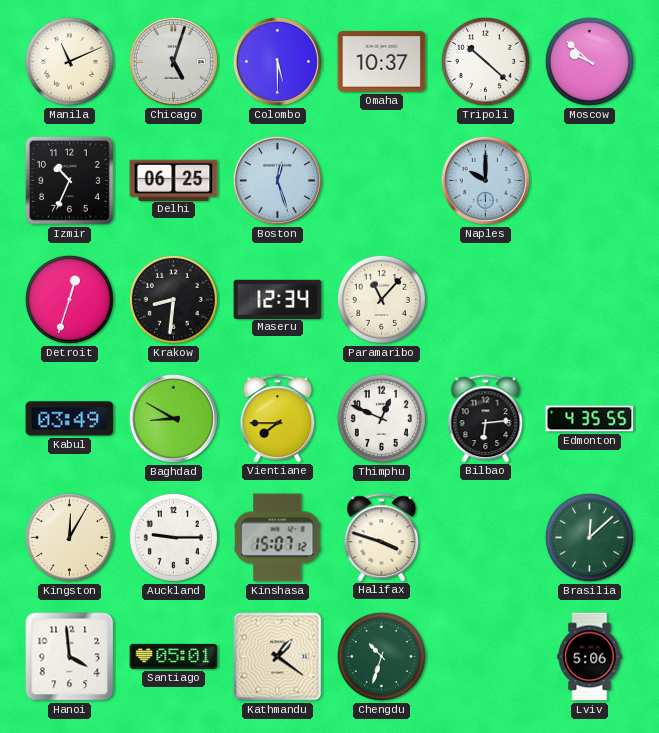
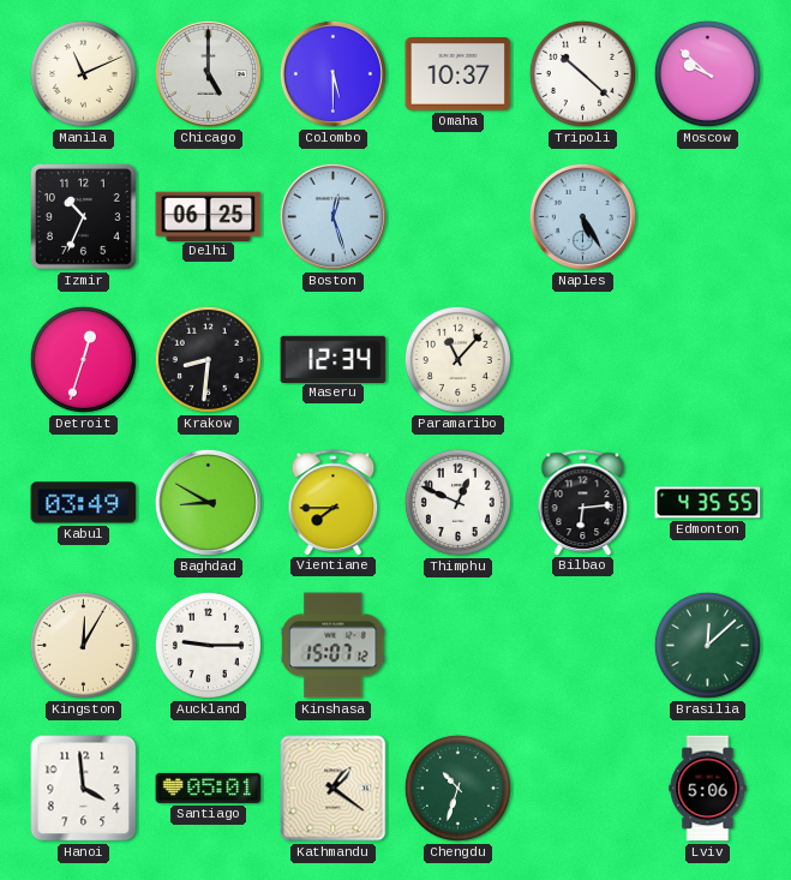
Chicago: 5:03 -> 5:00
Naples: 10:00 -> 5:25
Halifax: 3:48 -> none
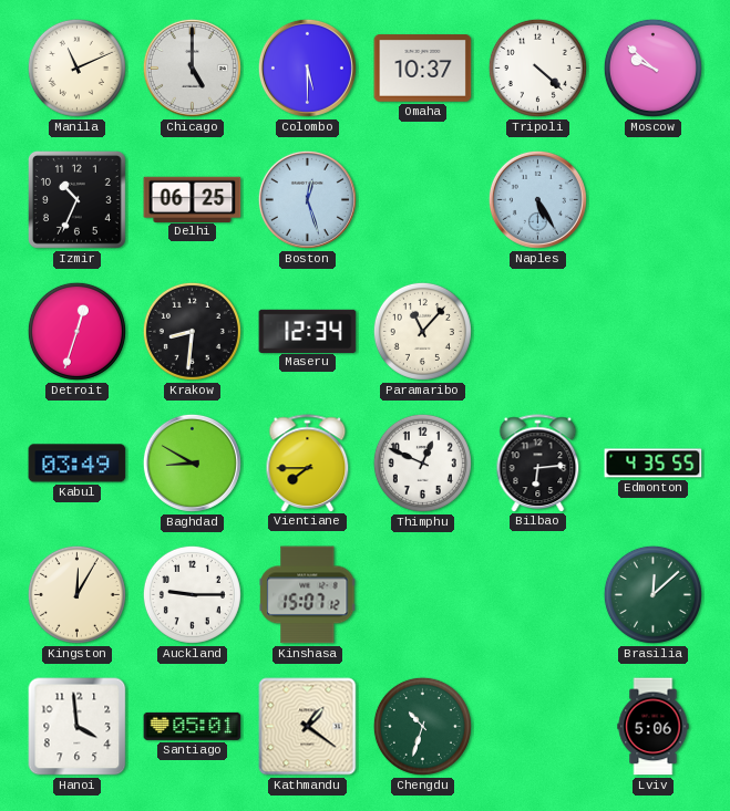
Tripoli: 10:22 -> 4:22
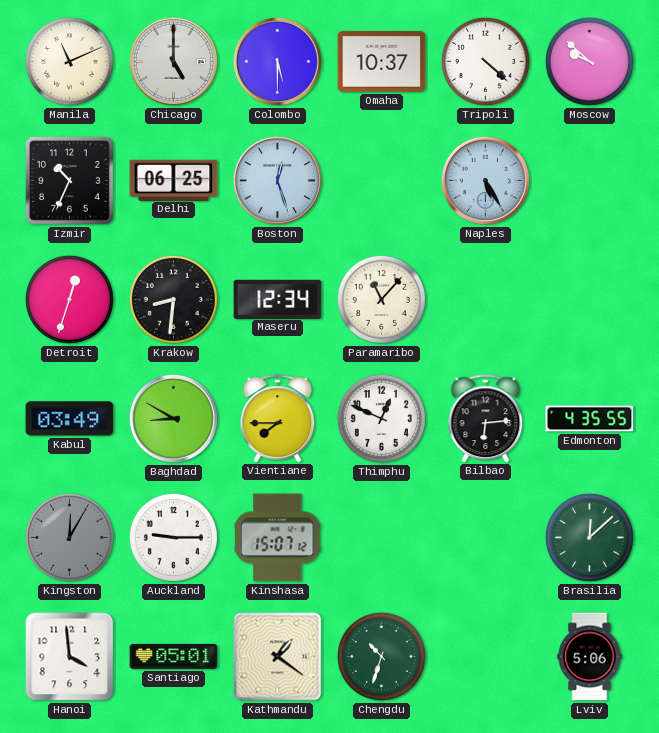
Kingston dial: cream -> grey
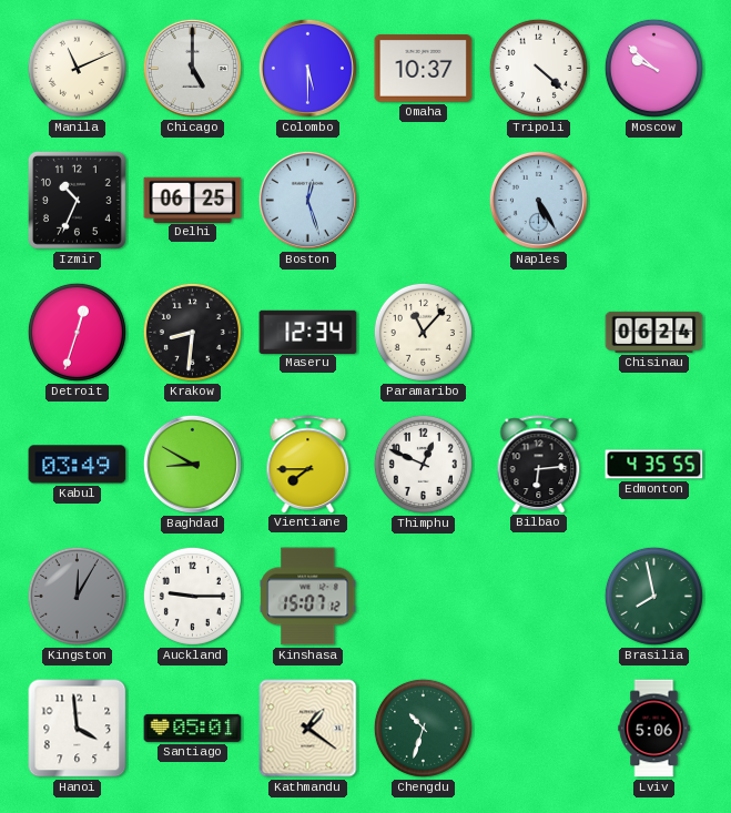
Chisinau: none -> 06:24
Brasilia: 12:08 -> 7:58
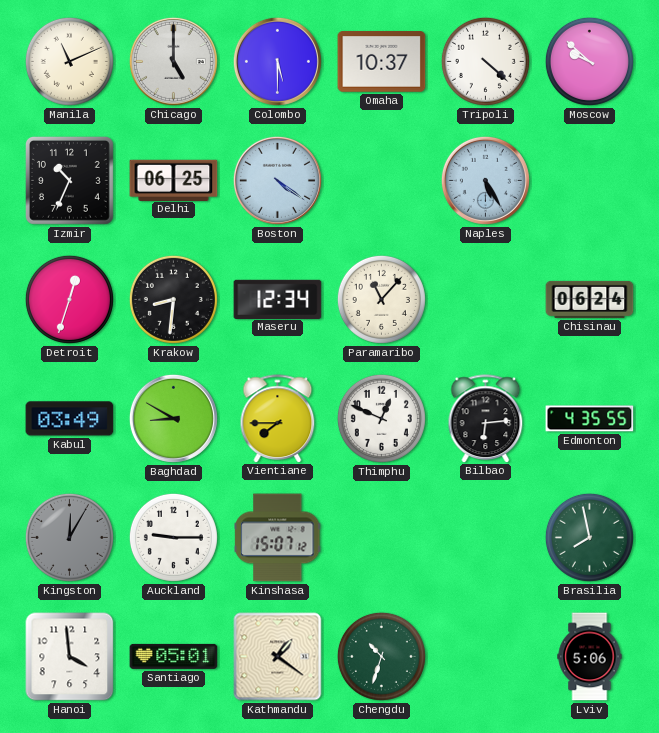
Boston: 12:27 -> 4:21
